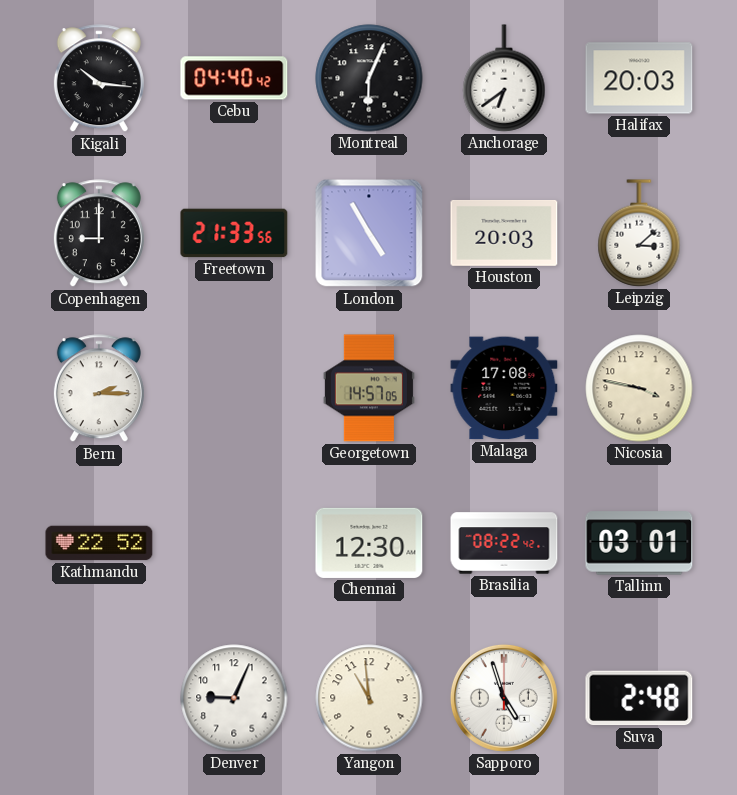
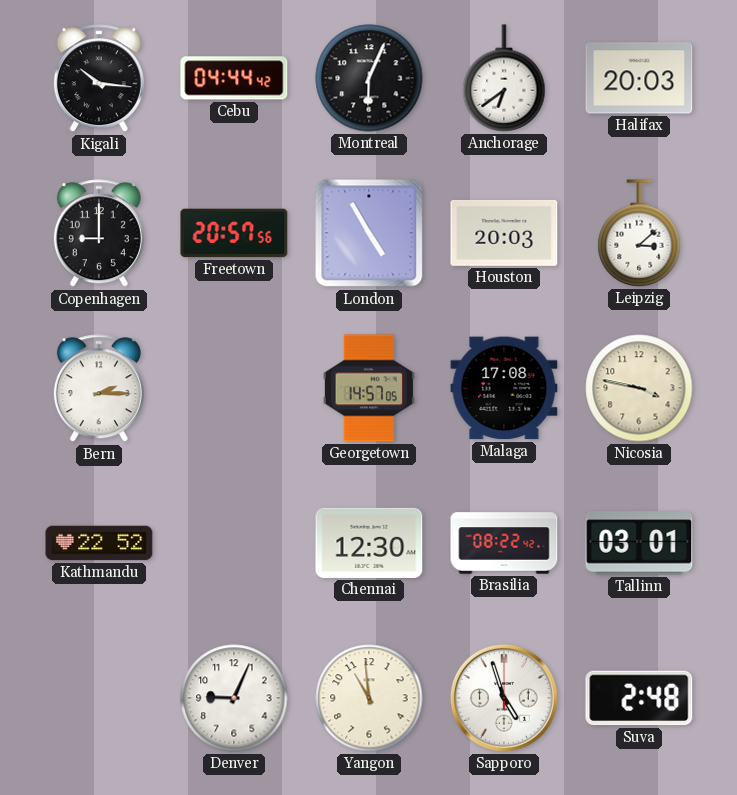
Cebu: 04:40 -> 04:44
Freetown: 21:33 -> 20:57
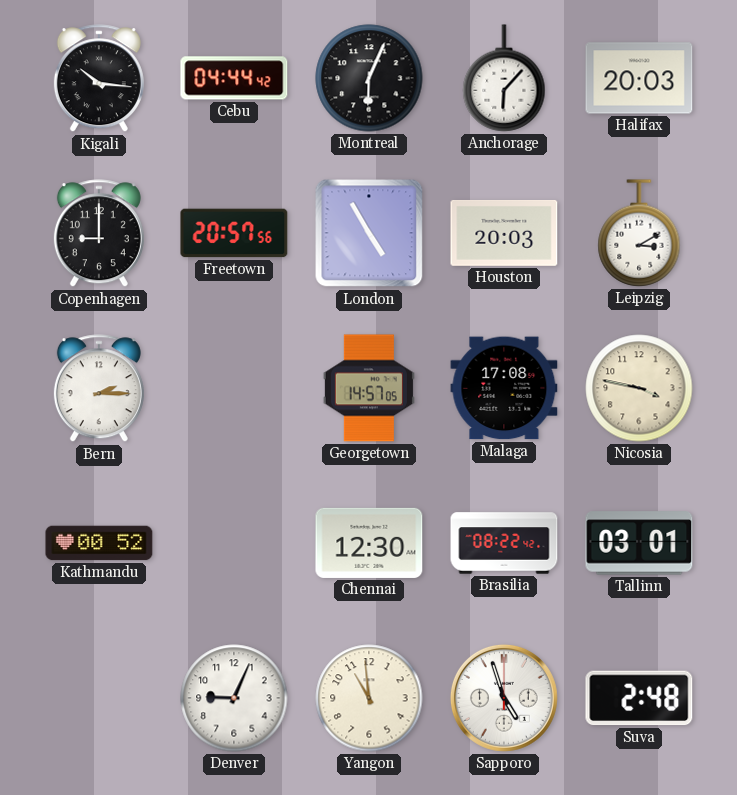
Anchorage: 6:39 -> 6:07
Leipzig: 3:08 -> 3:10
Kathmandu: 22:52 -> 00:52
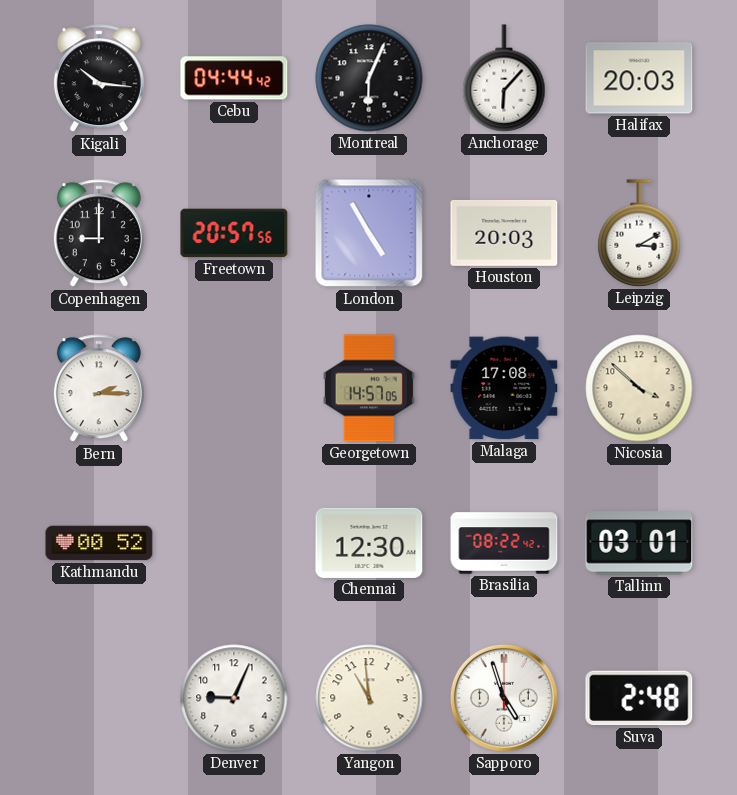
Nicosia: 3:47 -> 3:52
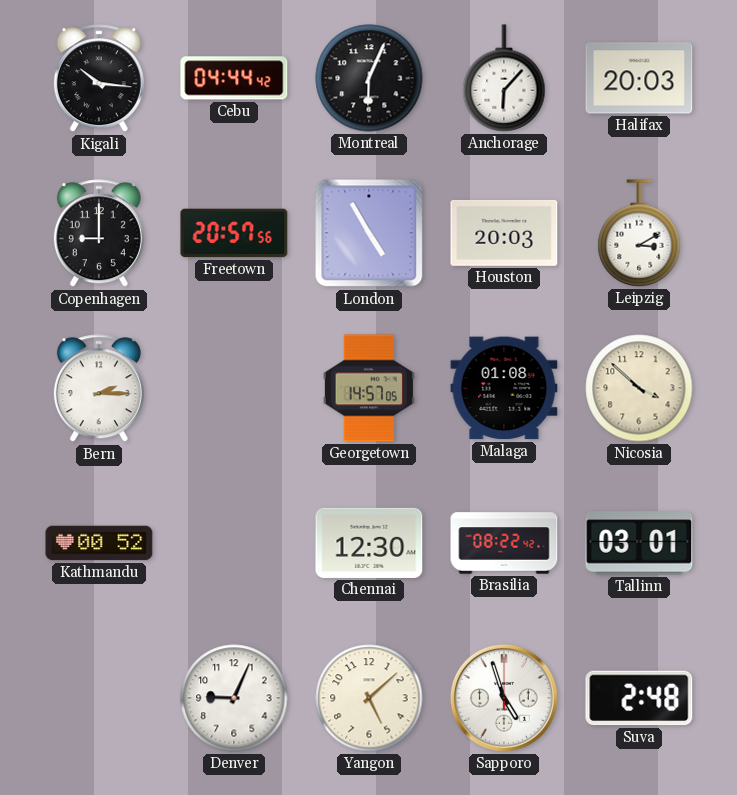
Malaga: 17:08 -> 01:08
Yangon: 10:59 -> 5:08
